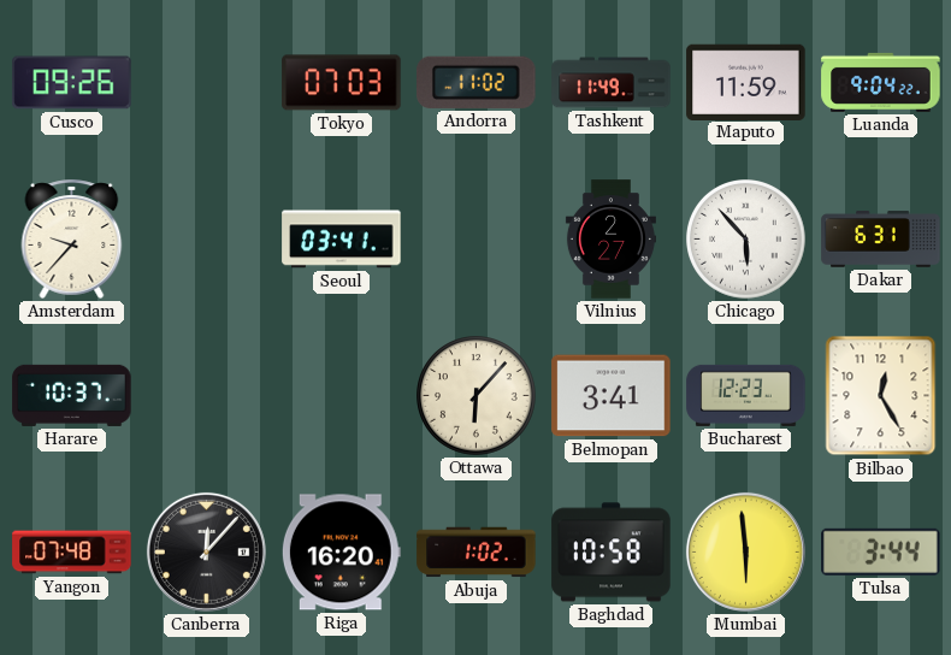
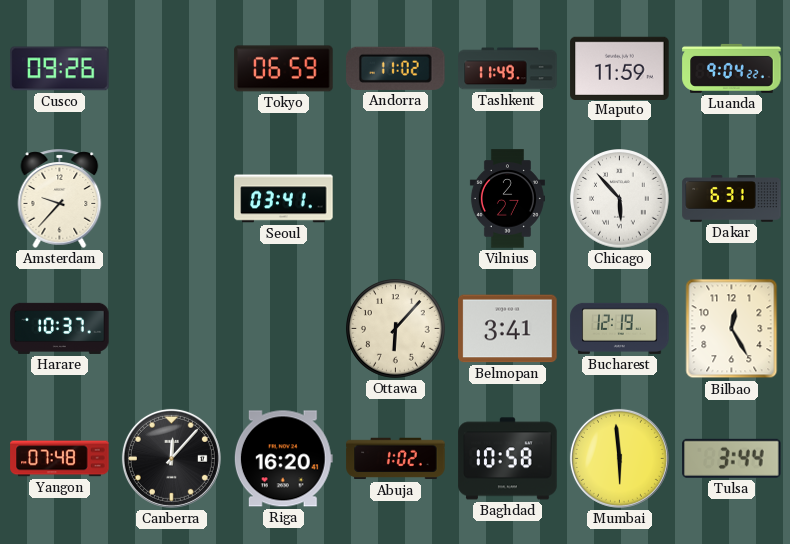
Tokyo: 07:03 -> 06:59
Bucharest: 12:23 -> 12:19
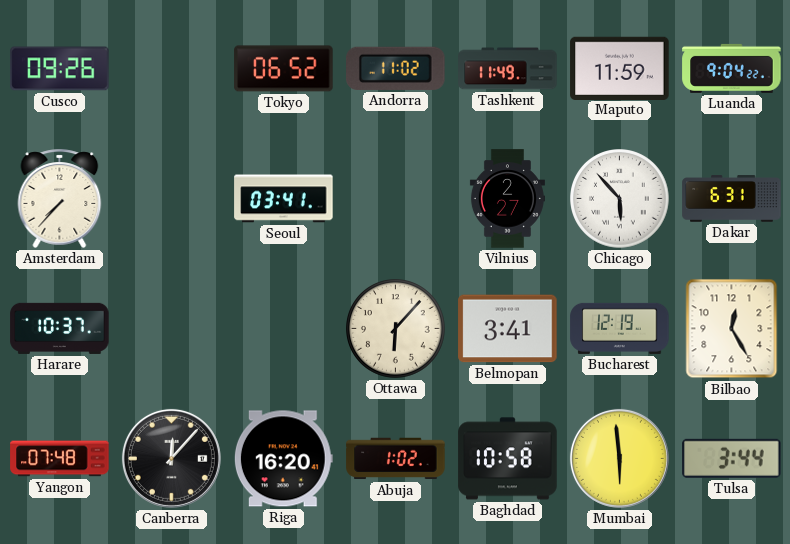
Tokyo: 06:59 -> 06:52
Amsterdam: 9:37 -> 7:37
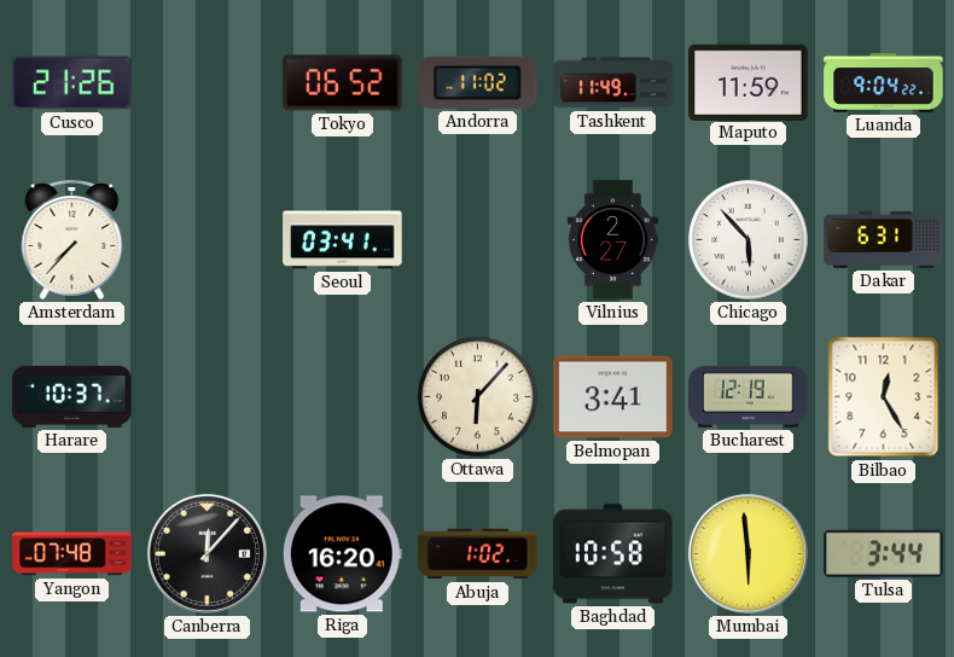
Cusco: 09:26 -> 21:26
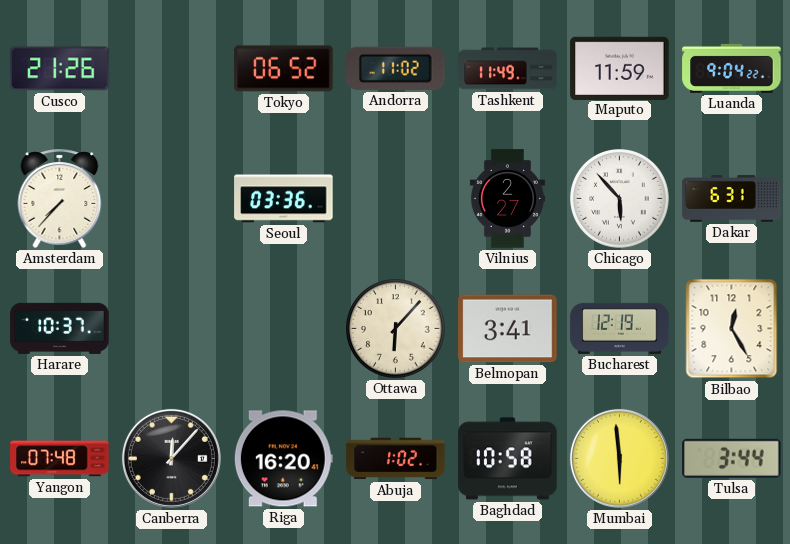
Seoul: 03:41 -> 03:36
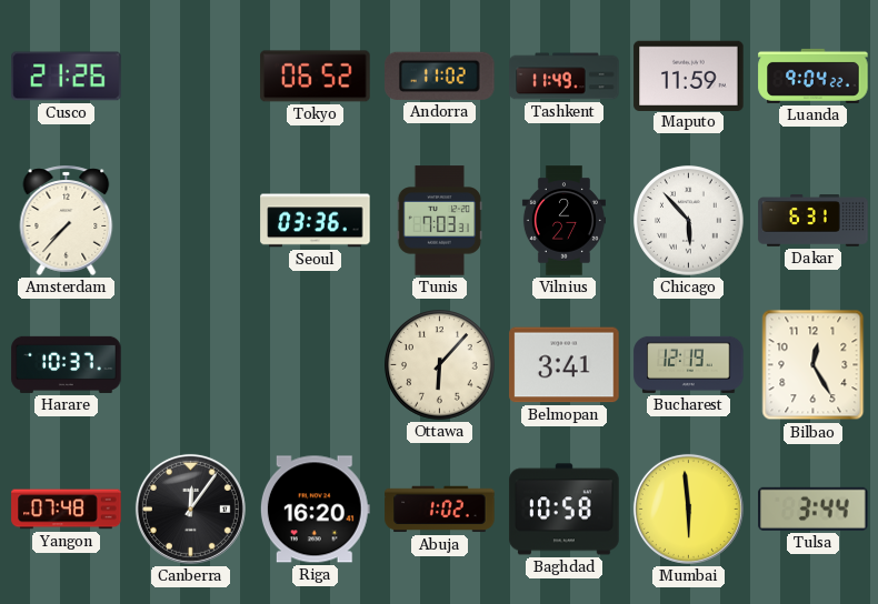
Tunis: none -> 7:03
Canberra: 12:07 -> 12:06
